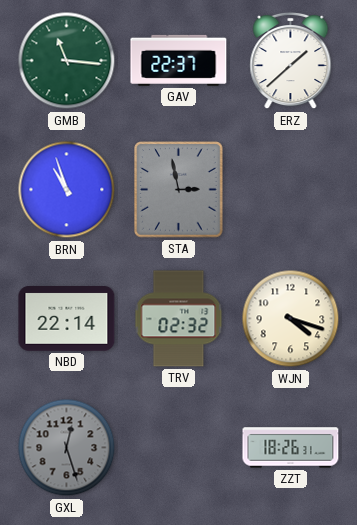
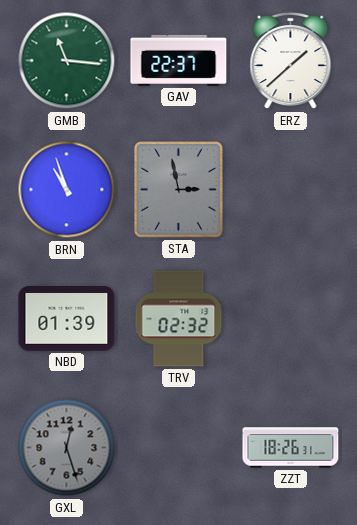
NBD: 22:14 -> 01:39
WJN: 4:18 -> none
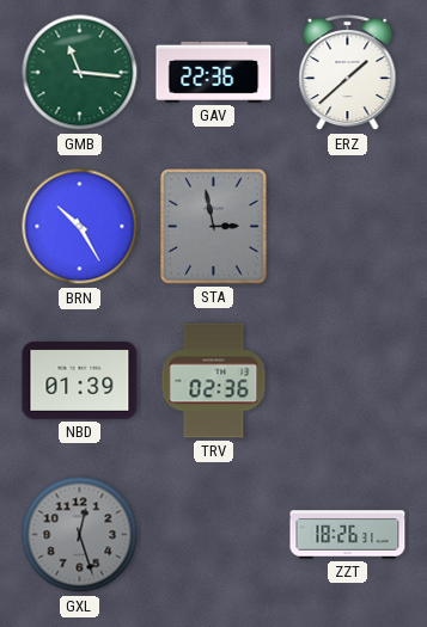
GAV: 22:37 -> 22:36
BRN: 10:57 -> 10:25
TRV: 02:32 -> 02:36
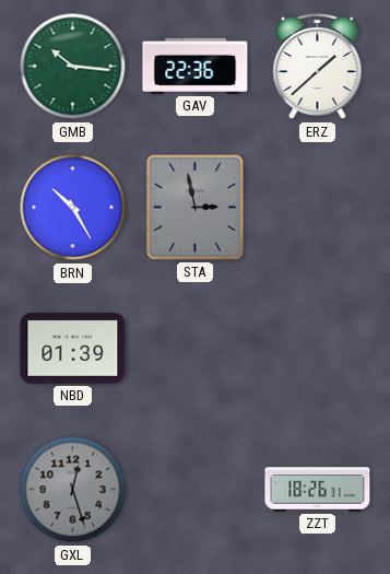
GMB: 11:16 -> 10:16
TRV: 02:36 -> none
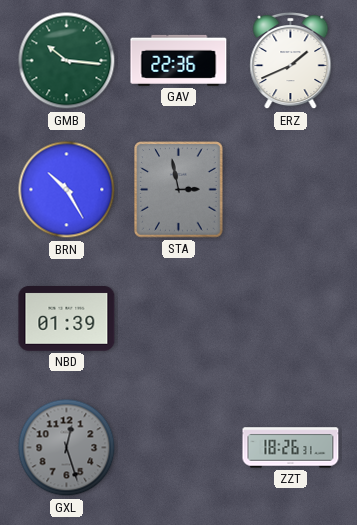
ERZ: 1:38 -> 1:41
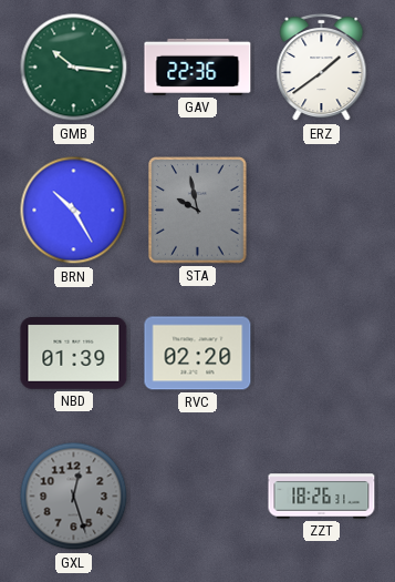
ERZ: 1:41 -> 1:39
STA: 2:58 -> 9:58
RVC: none -> 02:20
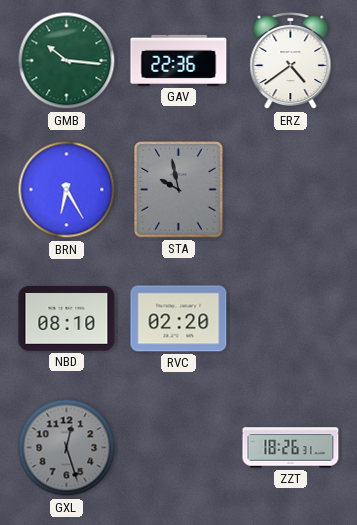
ERZ: 1:39 -> 4:39
BRN: 10:25 -> 6:25
NBD: 01:39 -> 08:10
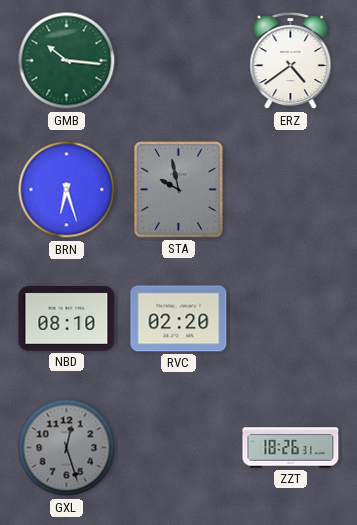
GAV: 22:36 -> none
BRN: 6:25 -> 6:27
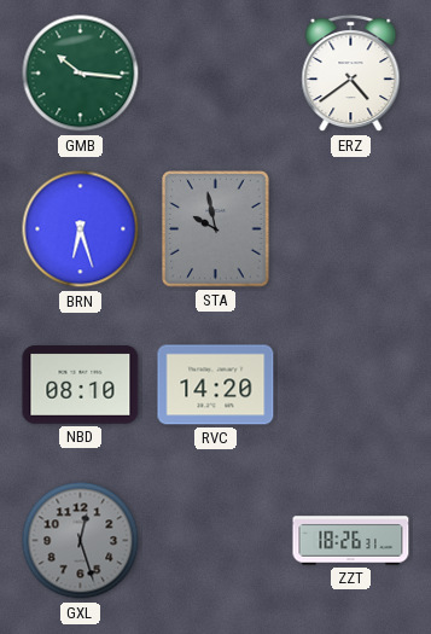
RVC: 02:20 -> 14:20
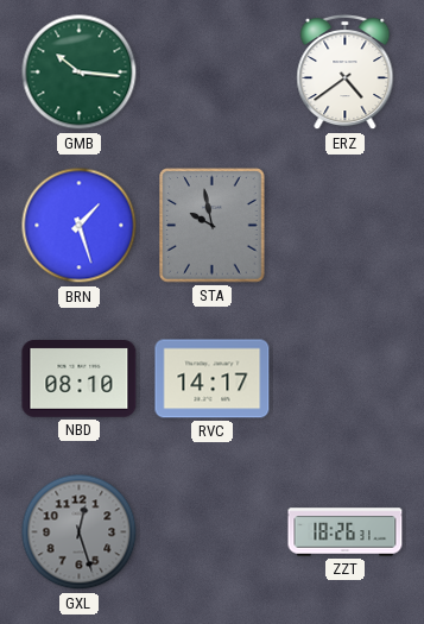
BRN: 6:27 -> 1:27
RVC: 14:20 -> 14:17
